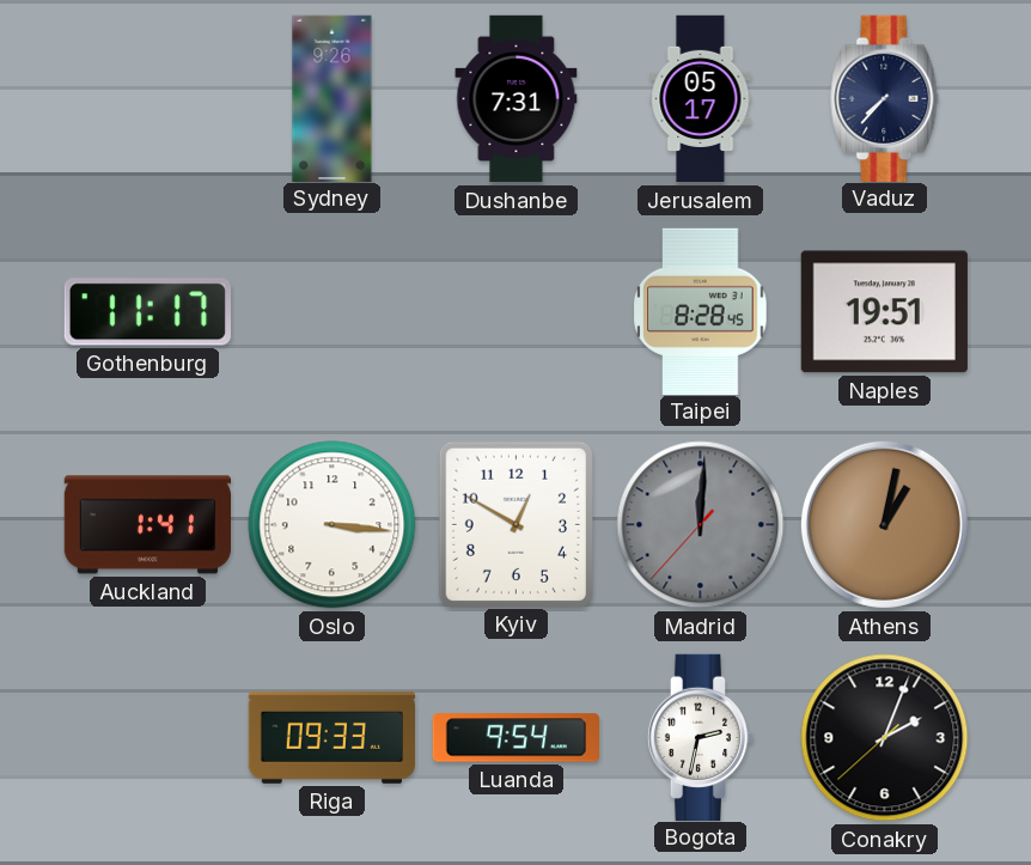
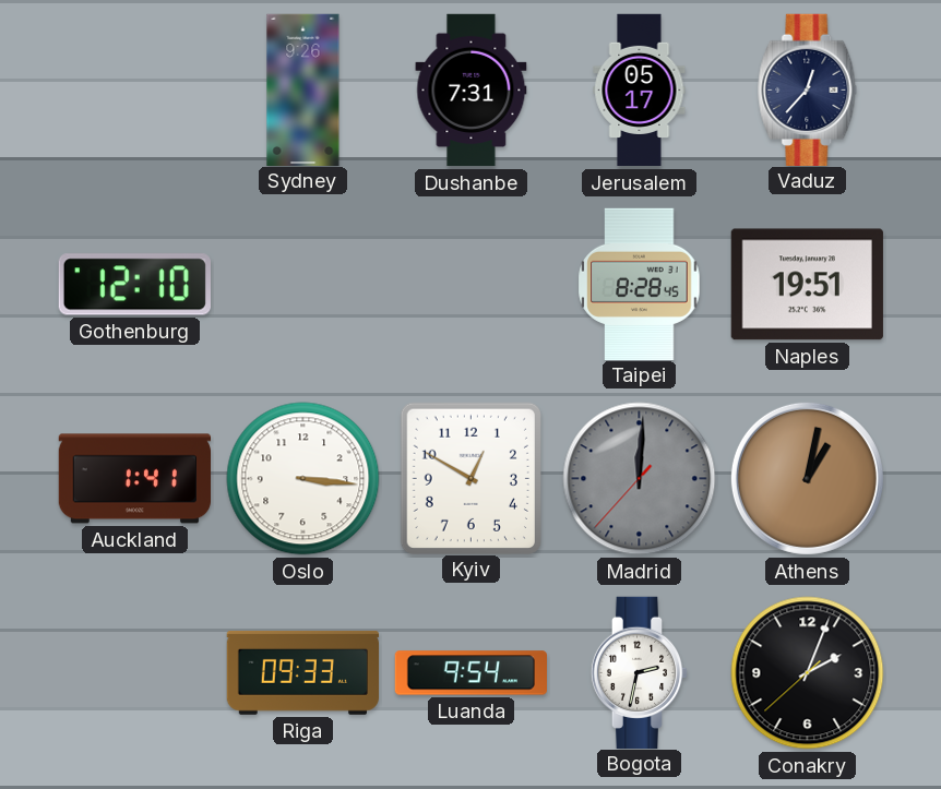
Vaduz: 7:37 -> 12:37
Gothenburg: 11:17 -> 12:10
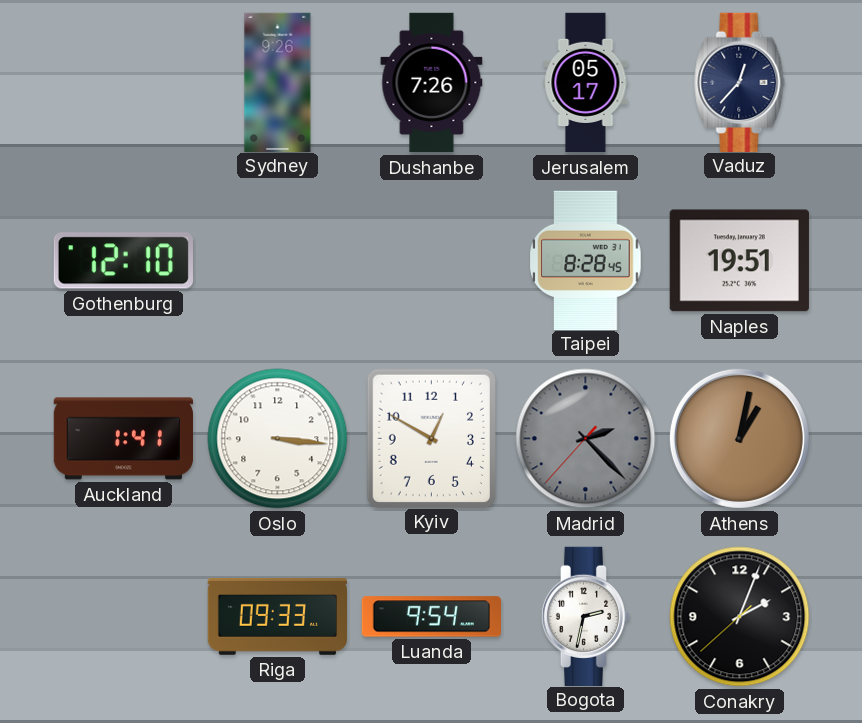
Dushanbe: 7:31 -> 7:26
Madrid: 12:00 -> 2:22
